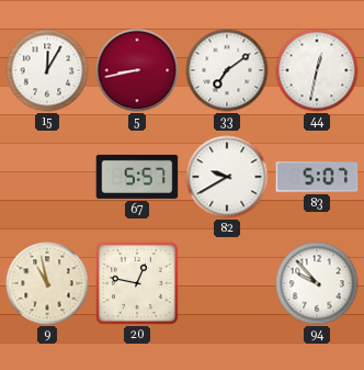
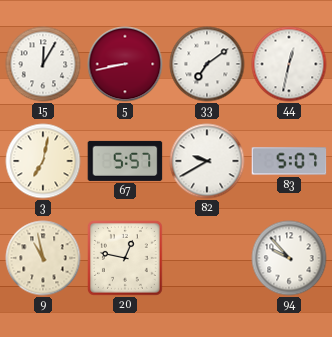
3: none -> 7:02
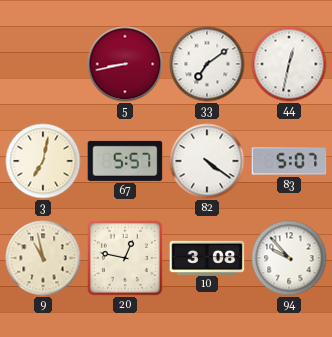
15: 12:05 -> none
82: 9:40 -> 4:21
10: none -> 3:08
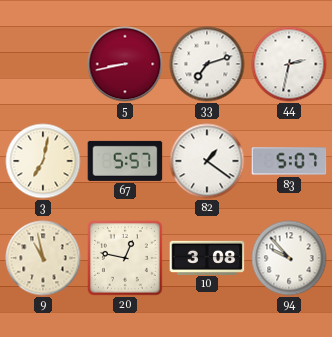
33: 7:09 -> 7:12
44: 12:32 -> 2:32
82: 4:21 -> 1:21
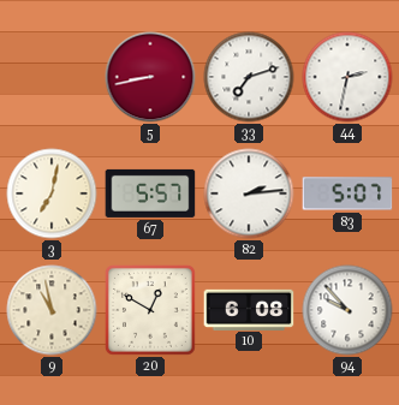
82: 1:21 -> 2:14
20: 12:47 -> 12:50
10: 3:08 -> 6:08
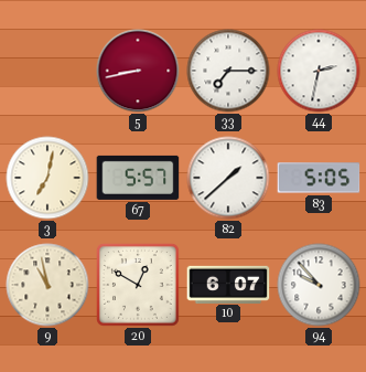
33: 7:12 -> 7:15
82: 2:14 -> 1:38
83: 5:07 -> 5:05
10: 6:08 -> 6:07
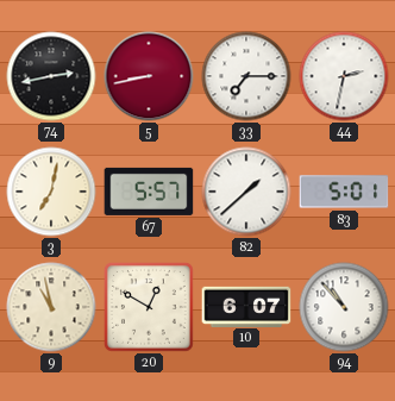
74: none -> 2:43
83: 5:05 -> 5:01
94: 9:53 -> 10:53
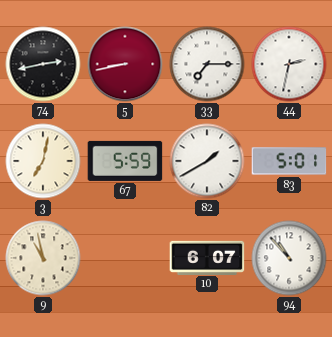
67: 5:57 -> 5:59
82: 1:38 -> 1:40
20: 12:50 -> none
